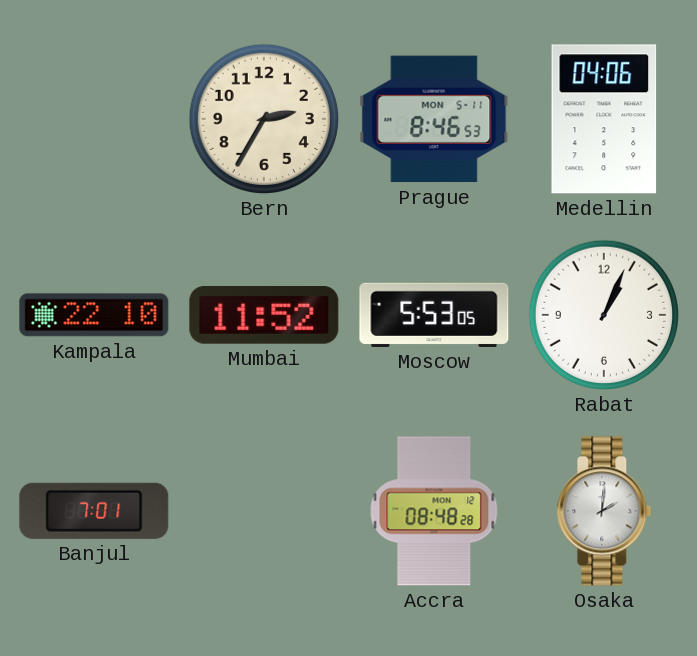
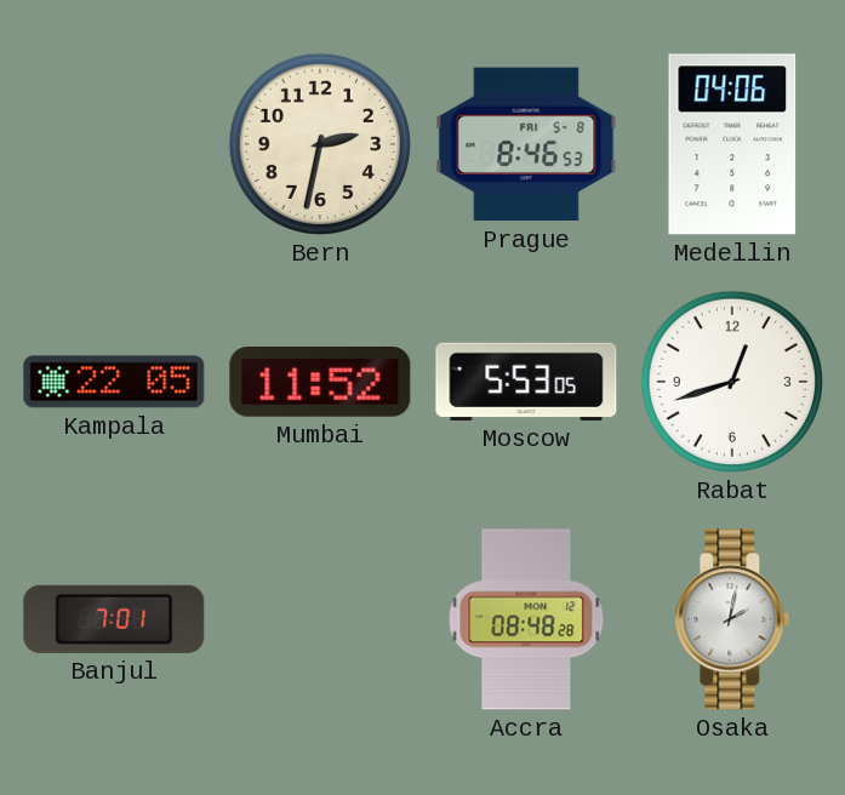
Bern: 2:35 -> 2:32
Prague date: MON 5-11 -> FRI 5-8
Kampala: 22:10 -> 22:05
Rabat: 1:04 -> 12:42
Osaka: 2:01 -> 2:02
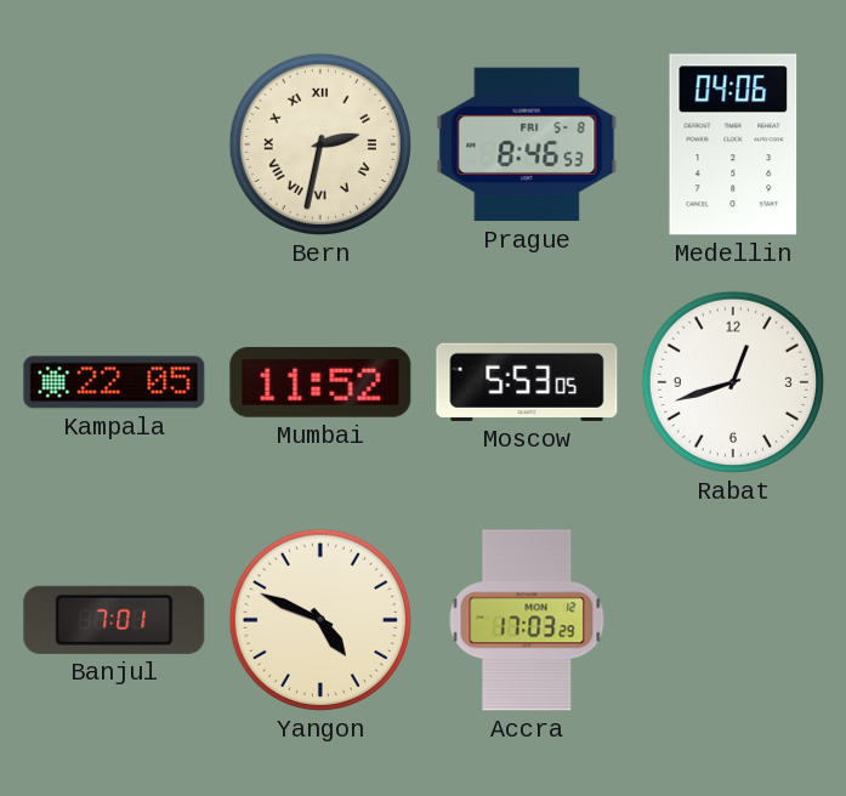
Bern numerals: Arabic -> Roman
Yangon: none -> 4:49
Accra: 08:48 -> 17:03
Osaka: 2:02 -> none
